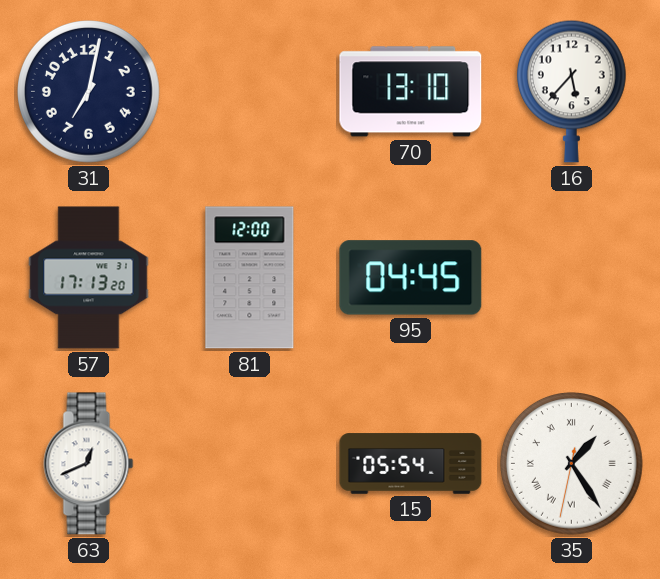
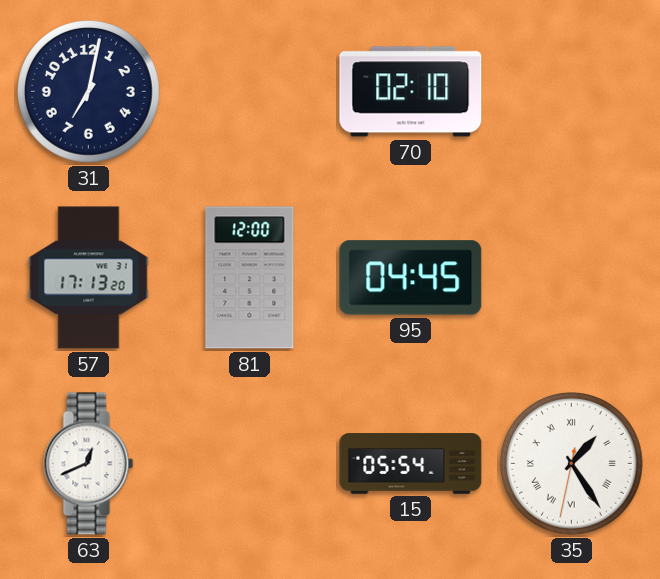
70: 13:10 -> 02:10
16: 5:37 -> none
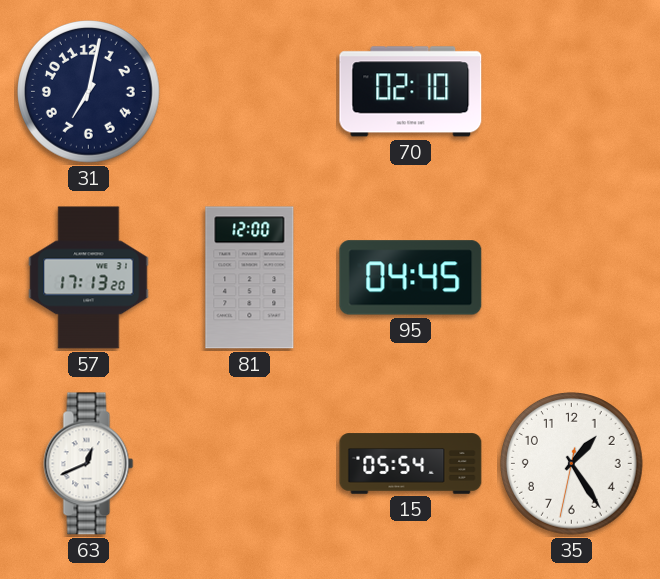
35 numerals: Roman -> Arabic
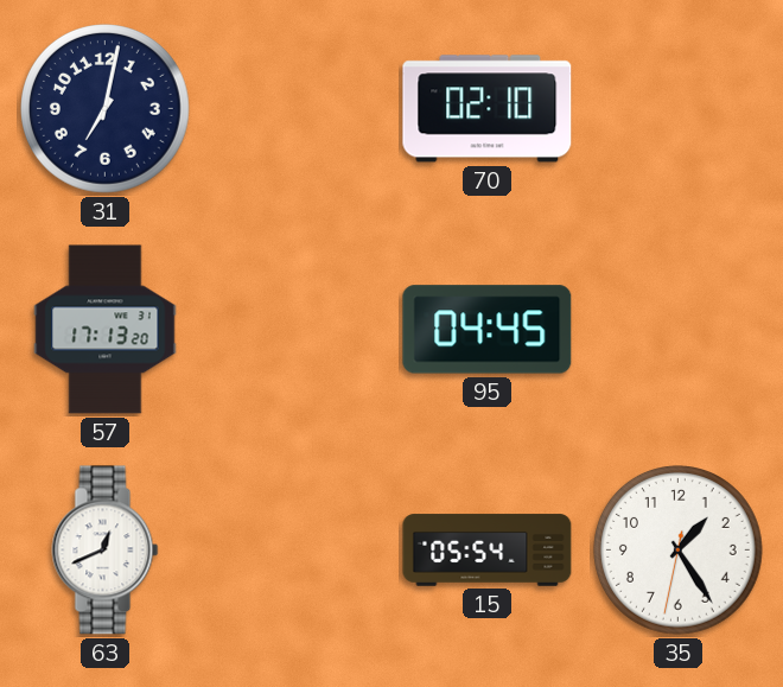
81: 12:00 -> none
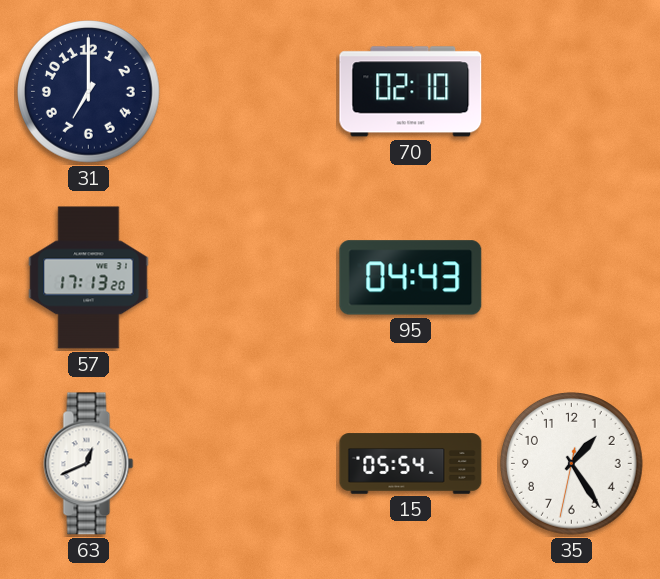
31: 7:02 -> 7:00
95: 04:45 -> 04:43
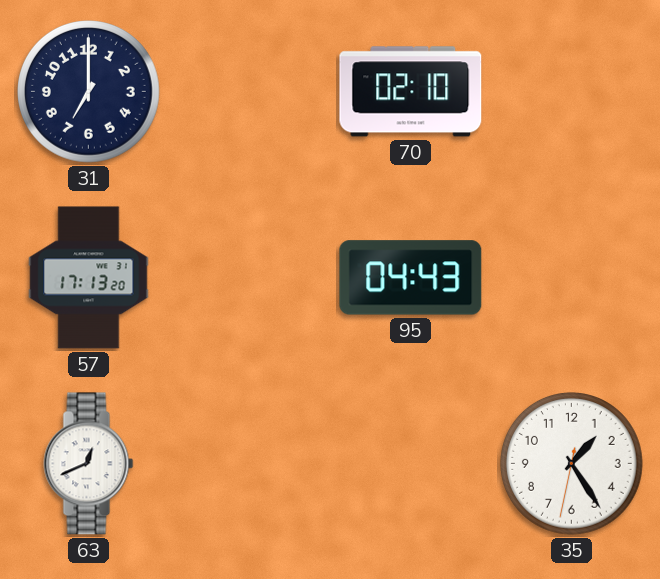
15: 05:54 -> none
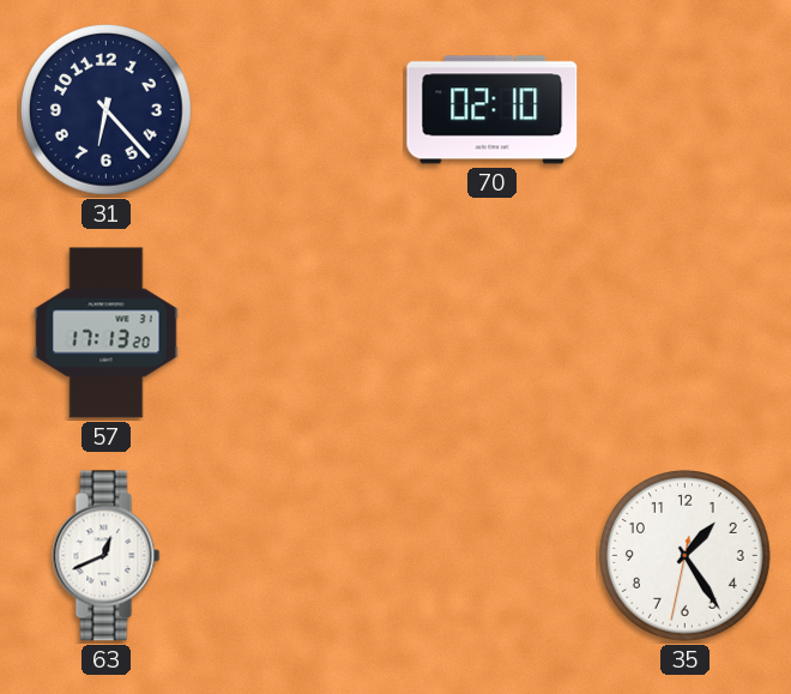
31: 7:00 -> 6:23
95: 04:43 -> none
